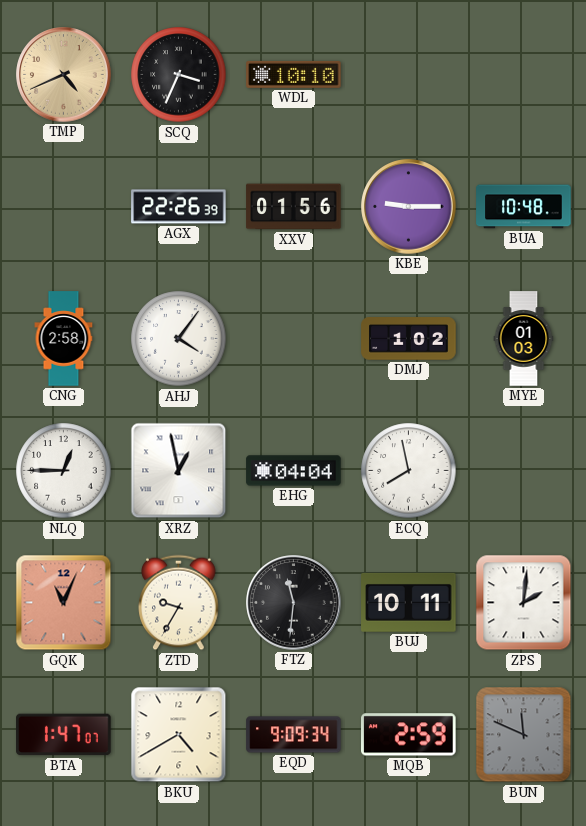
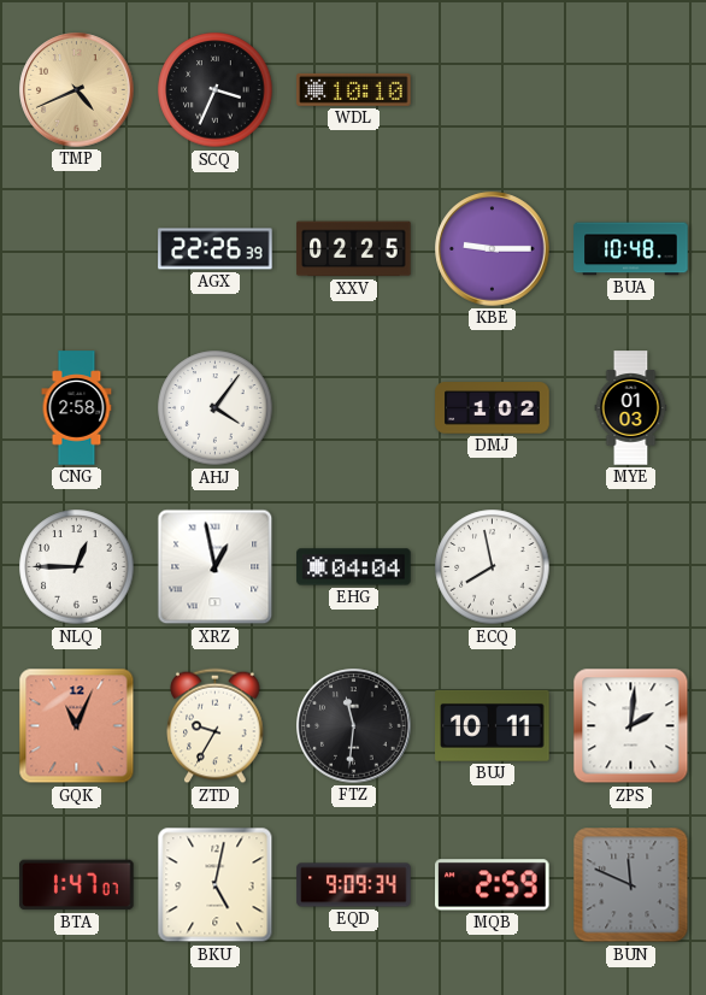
XXV: 01:56 -> 02:25
BKU: 4:40 -> 5:02
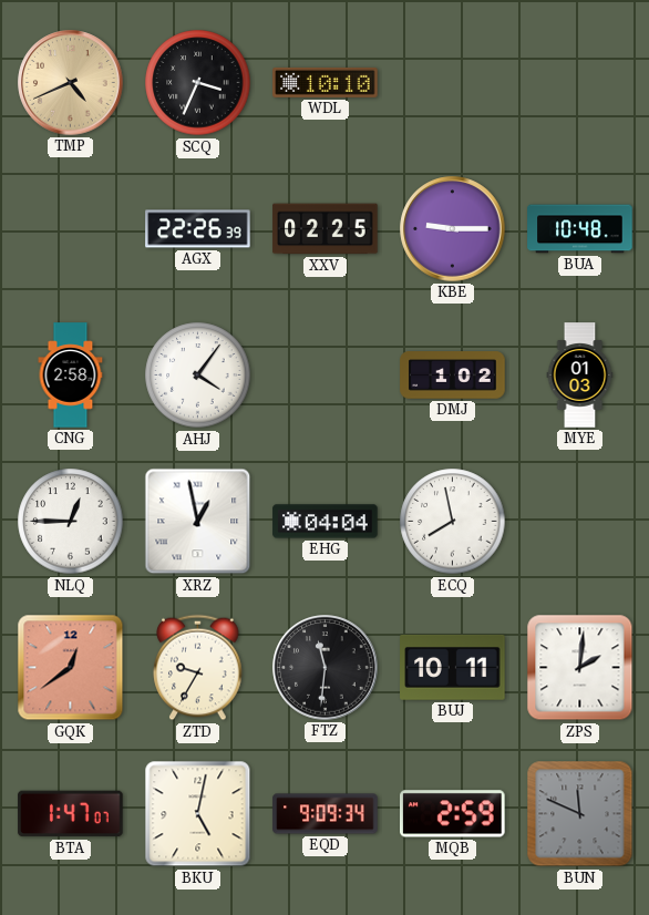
GQK: 11:04 -> 12:39
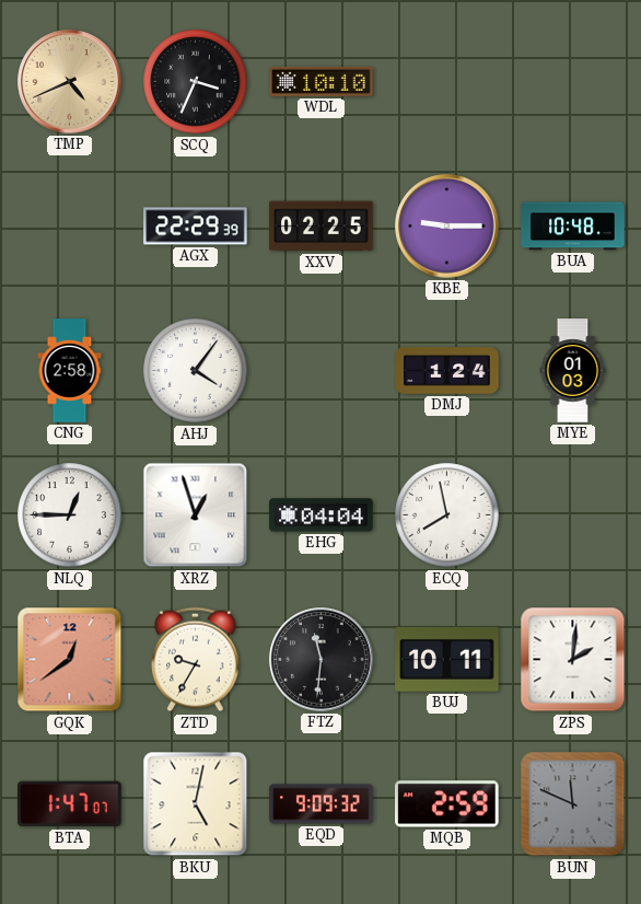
AGX: 22:26 -> 22:29
DMJ: 1:02 -> 1:24
XRZ: 12:58 -> 12:57
EQD: 9:09:34 -> 9:09:32
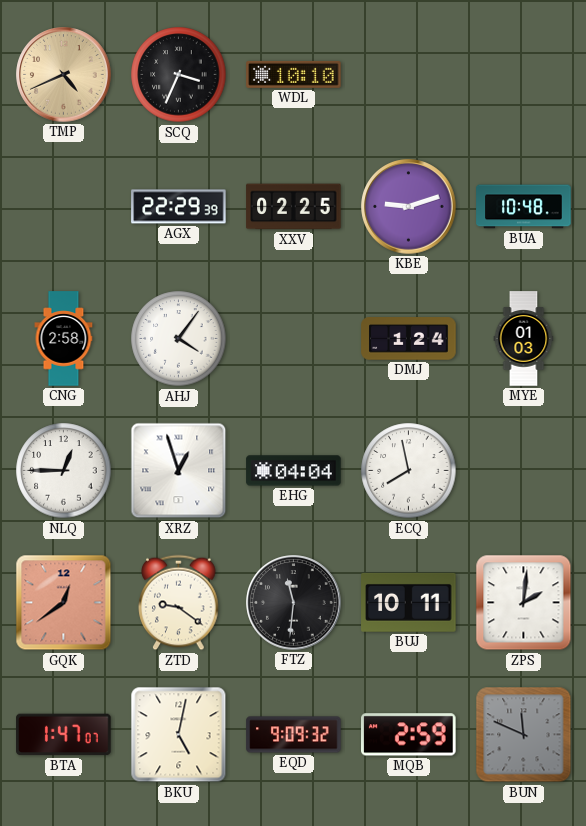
KBE: 9:15 -> 9:12
ZTD: 9:35 -> 9:21
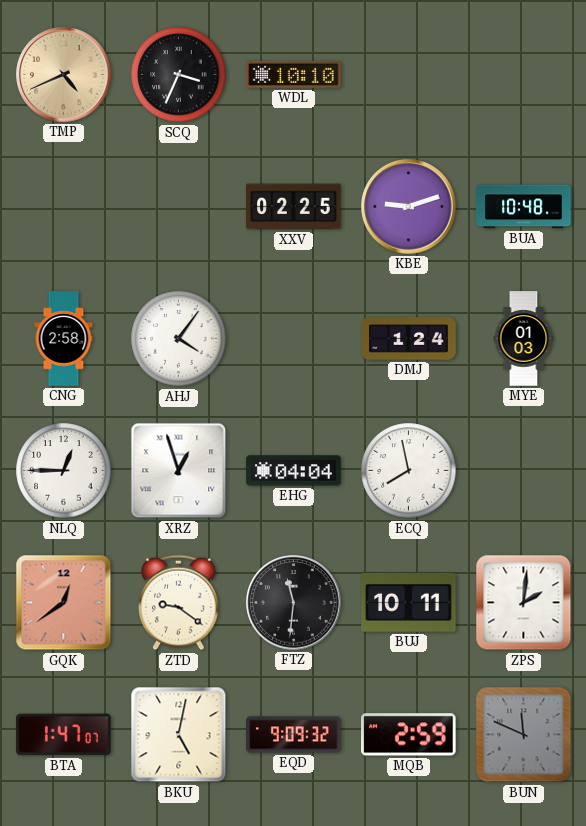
AGX: 22:29 -> none
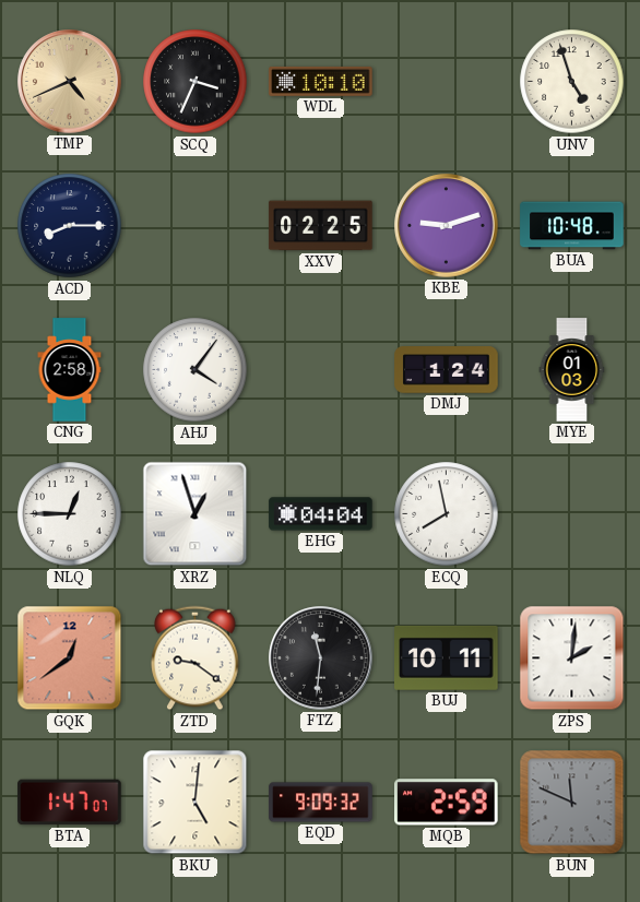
UNV: none -> 4:57
ACD: none -> 8:15
BKU: 5:02 -> 5:01
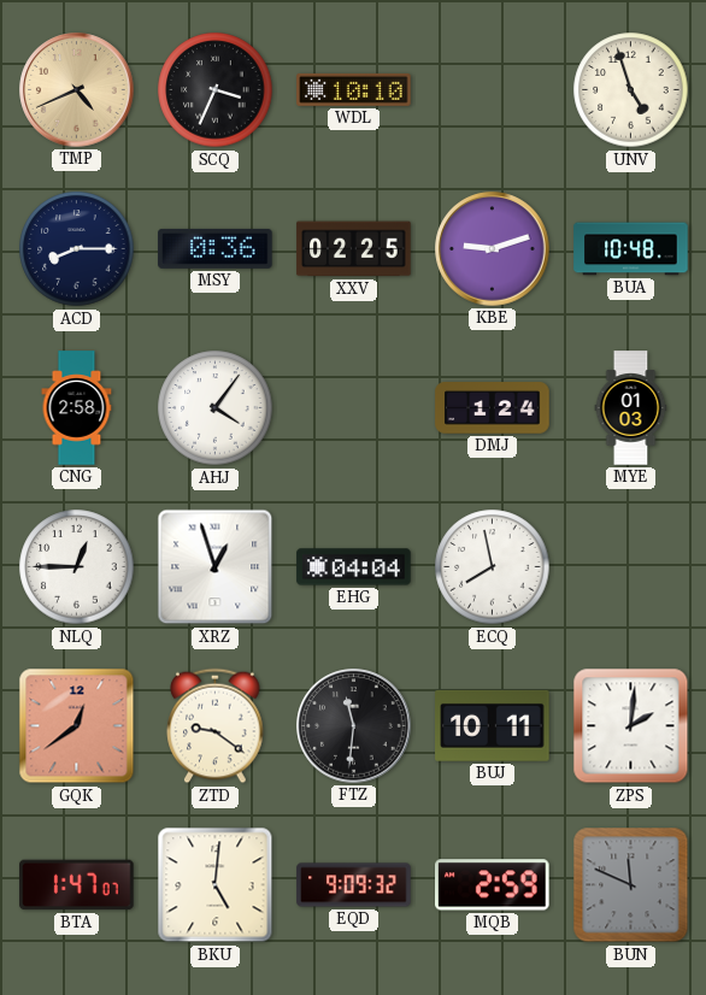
MSY: none -> 0:36
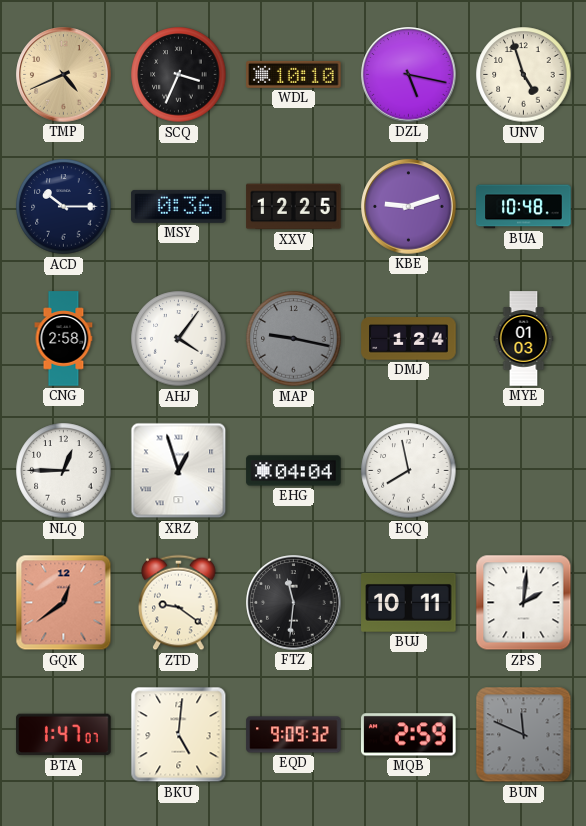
DZL: none -> 5:17
ACD: 8:15 -> 10:15
XXV: 02:25 -> 12:25
MAP: none -> 9:17
